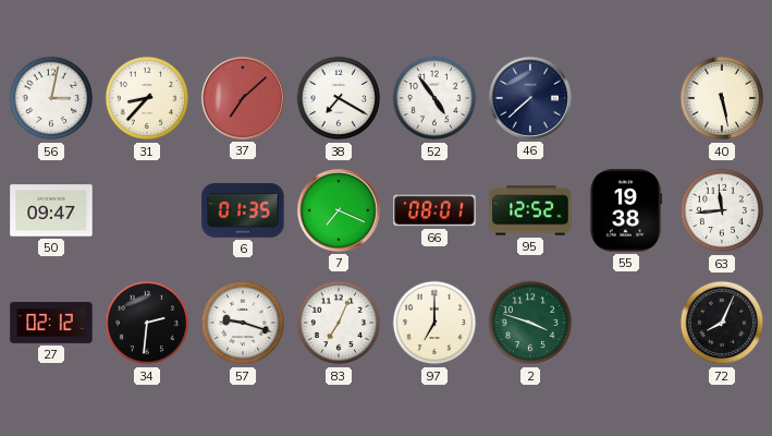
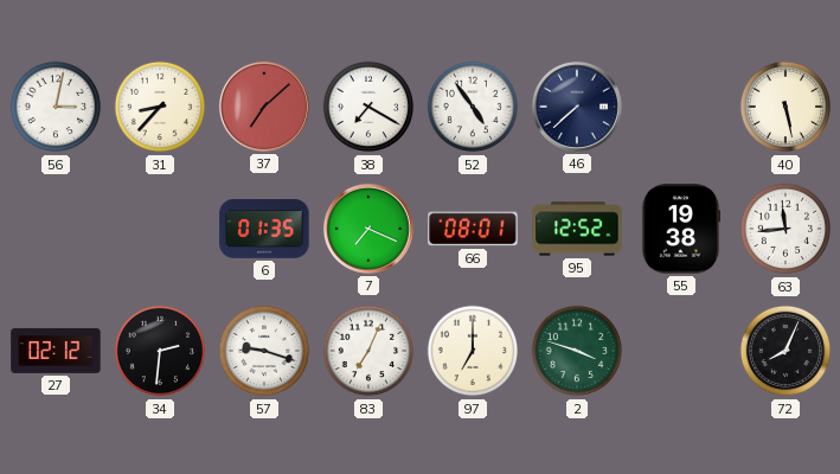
50: 09:47 -> none
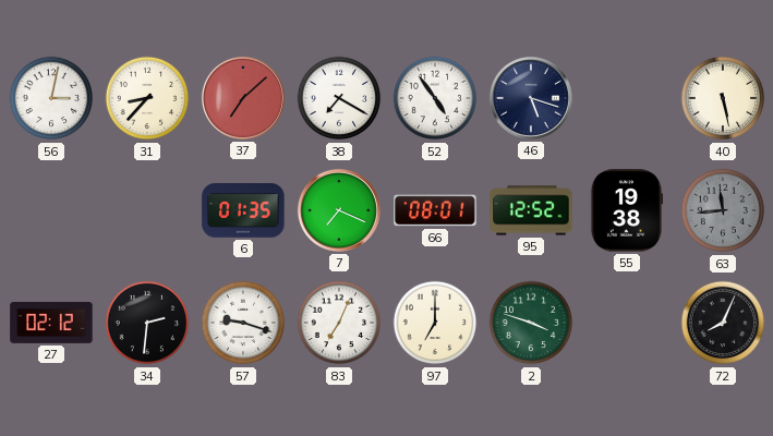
46: 7:38 -> 5:18
63 dial: white -> grey
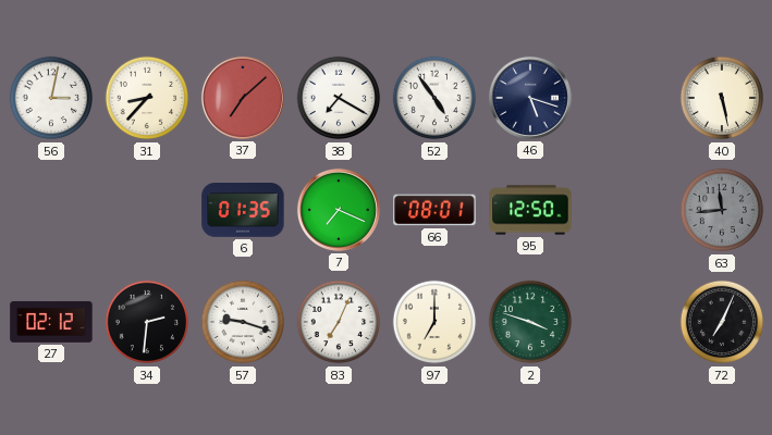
95: 12:52 -> 12:50
55: 19:38 -> none
72: 8:04 -> 7:04
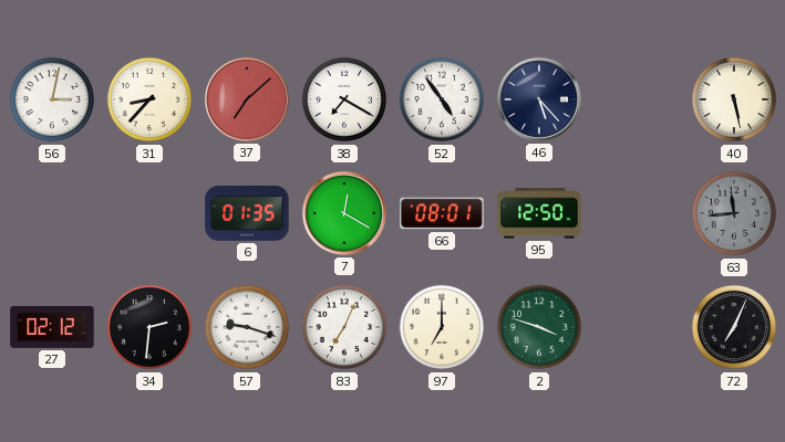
46: 5:18 -> 5:23
7: 7:19 -> 12:20
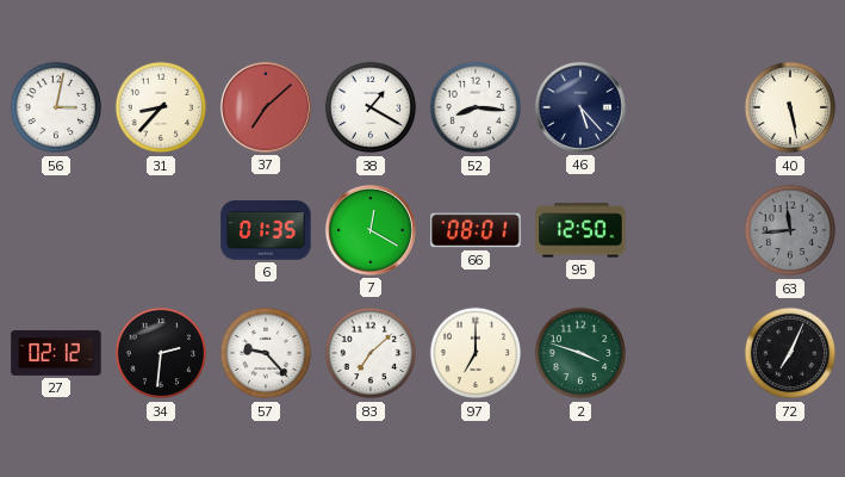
38: 7:20 -> 1:20
52: 4:54 -> 8:16
57: 9:18 -> 9:23
83: 7:04 -> 7:08
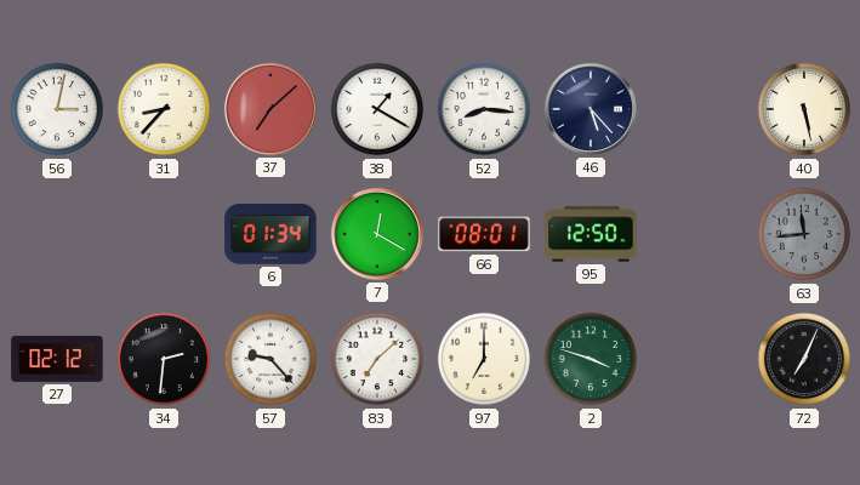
6: 01:35 -> 01:34
